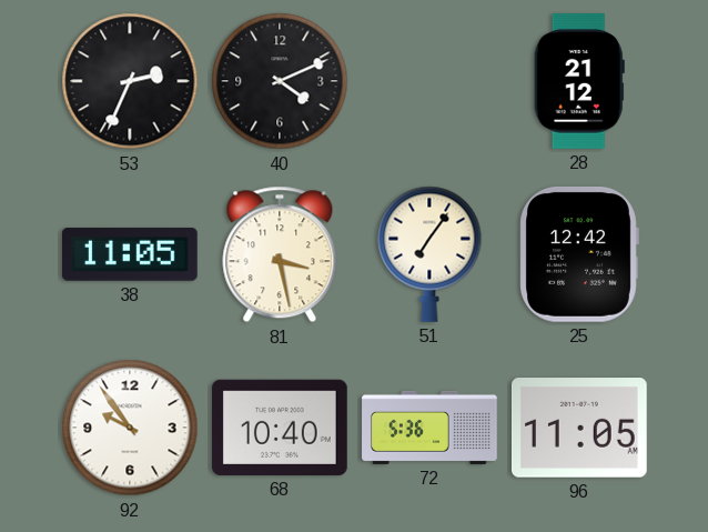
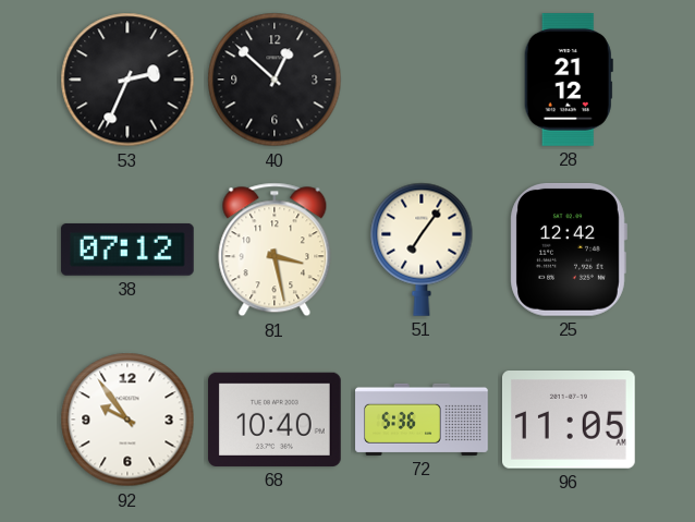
40: 4:11 -> 12:52
38: 11:05 -> 07:12
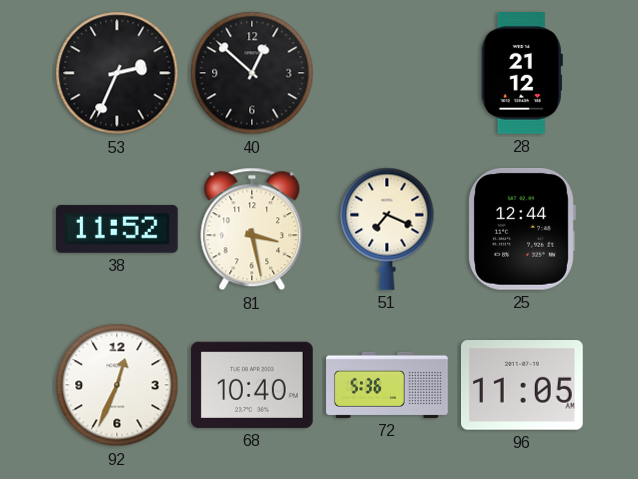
38: 07:12 -> 11:52
51: 7:06 -> 7:19
25: 12:42 -> 12:44
92: 9:54 -> 12:34
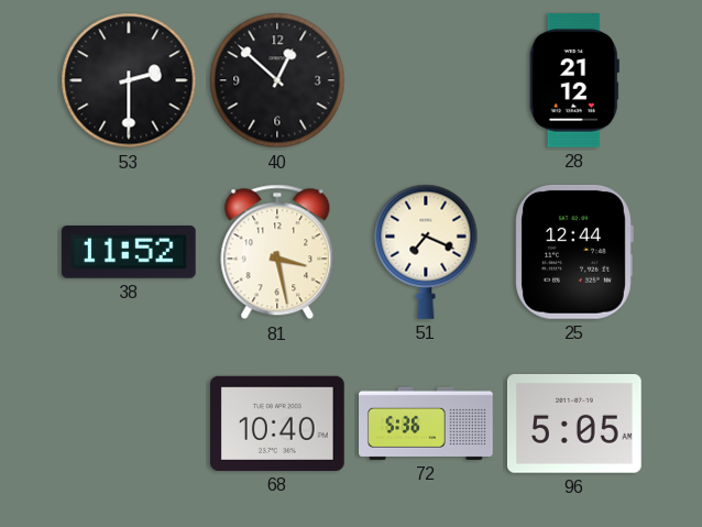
53: 2:34 -> 2:30
92: 12:34 -> none
96: 11:05 -> 5:05
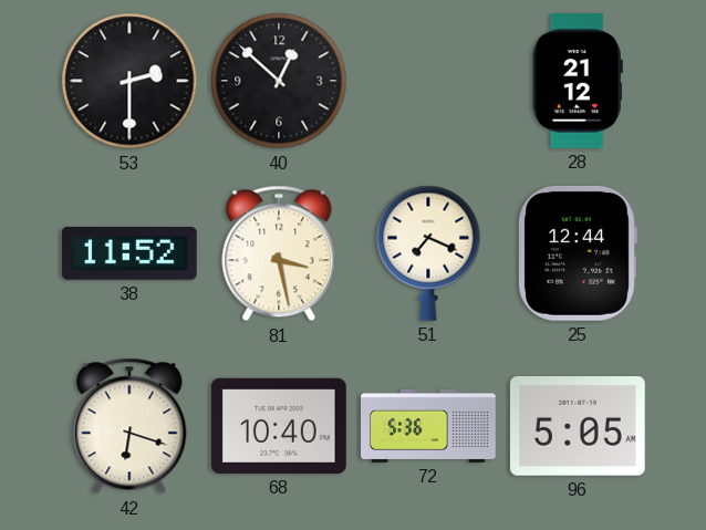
42: none -> 6:18
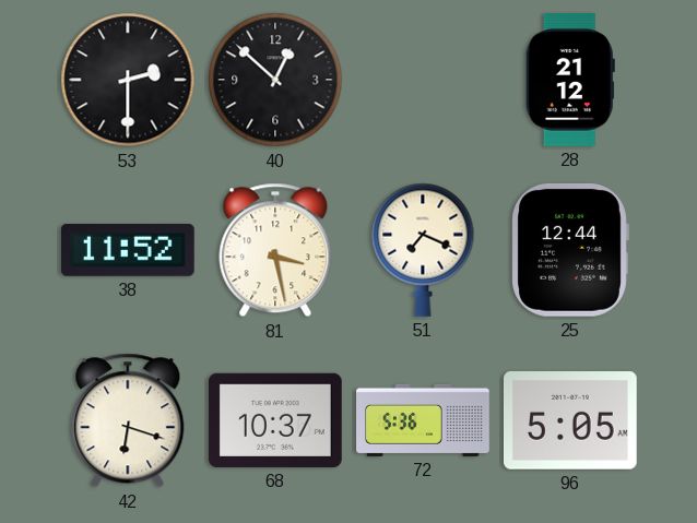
68: 10:40 -> 10:37
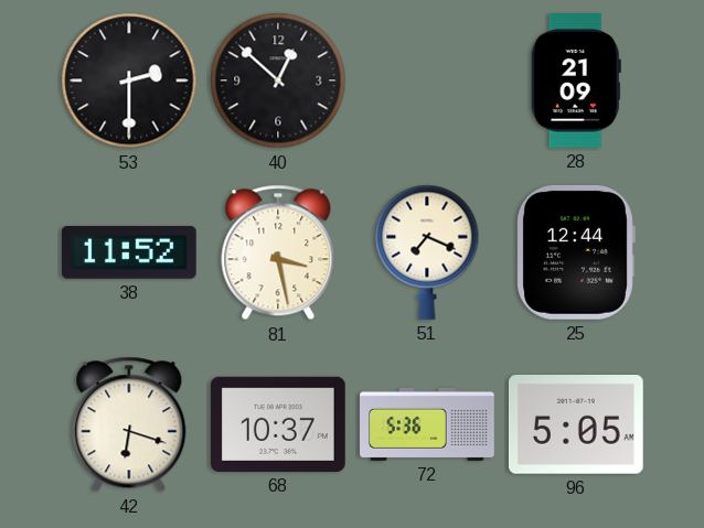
28: 21:12 -> 21:09
